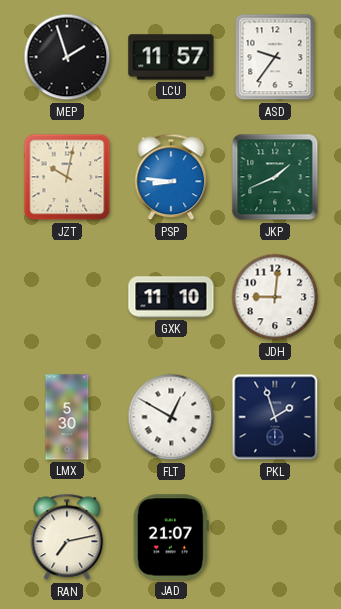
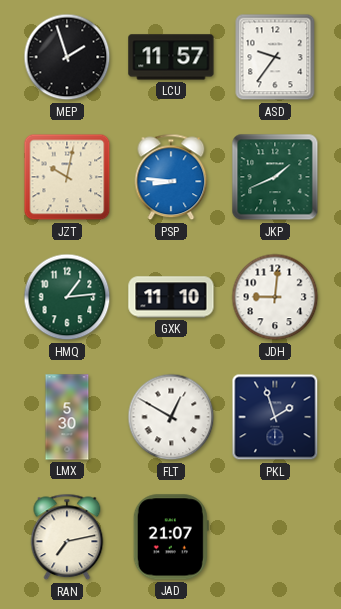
HMQ: none -> 1:14
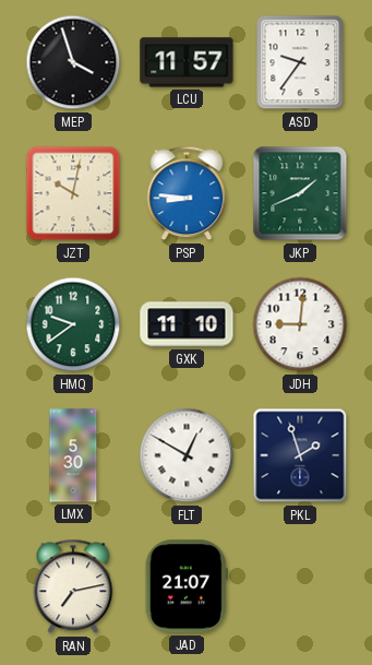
MEP: 1:57 -> 3:57
HMQ: 1:14 -> 9:39
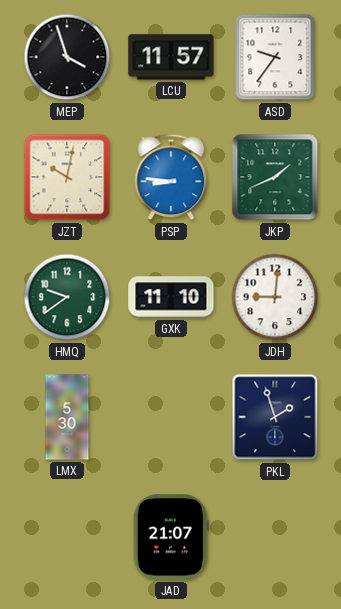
FLT: 12:50 -> none
RAN: 7:13 -> none
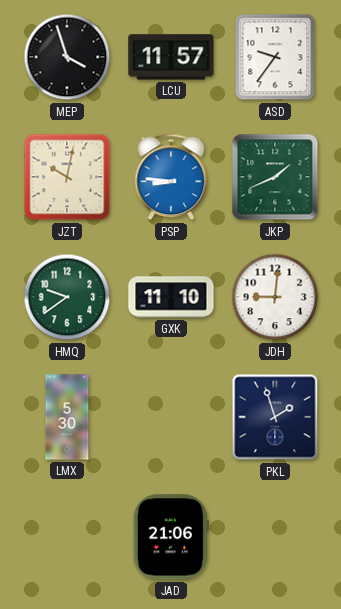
JAD: 21:07 -> 21:06
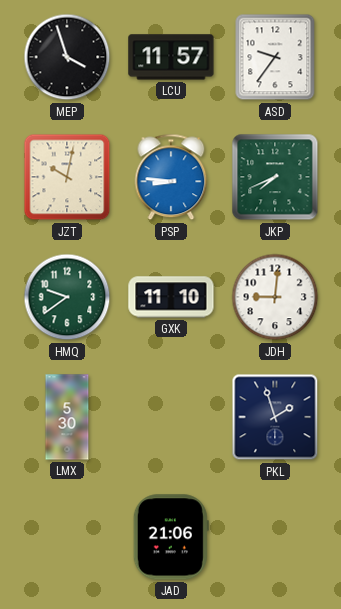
JKP: 1:41 -> 7:41
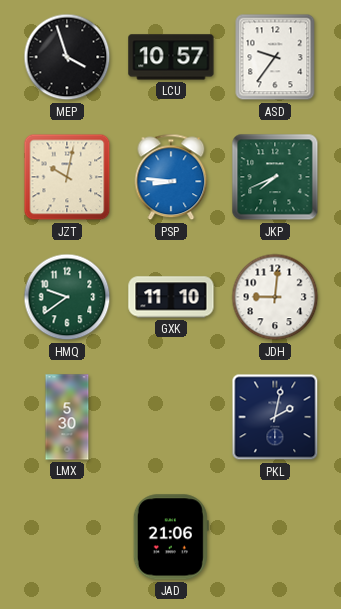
LCU: 11:57 -> 10:57
PKL: 1:57 -> 2:02
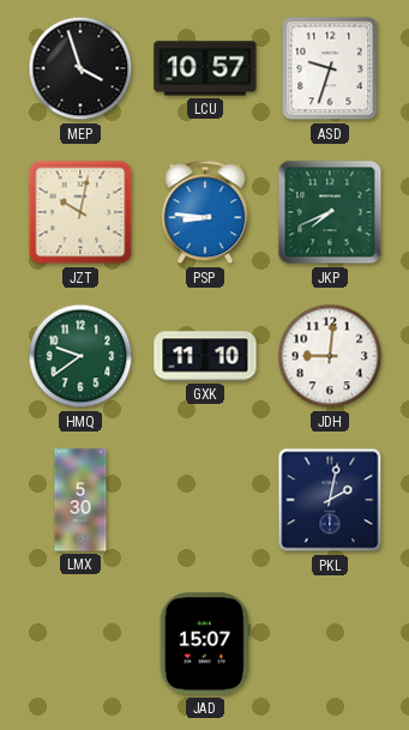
ASD: 9:36 -> 9:33
JAD: 21:06 -> 15:07
